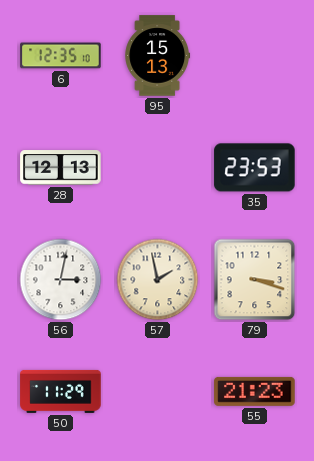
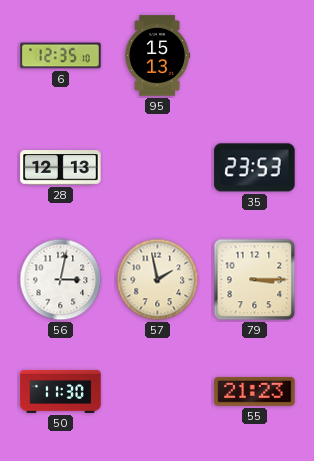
79: 3:18 -> 3:15
50: 11:29 -> 11:30
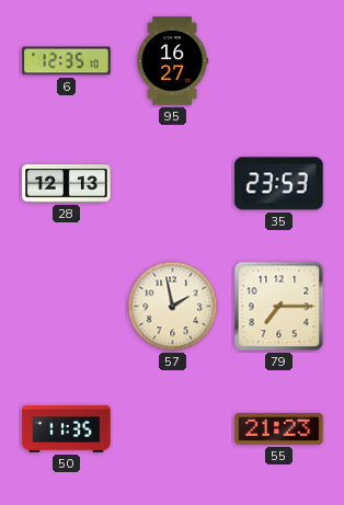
95: 15:13 -> 16:27
56: 3:02 -> none
79: 3:15 -> 7:15
50: 11:30 -> 11:35
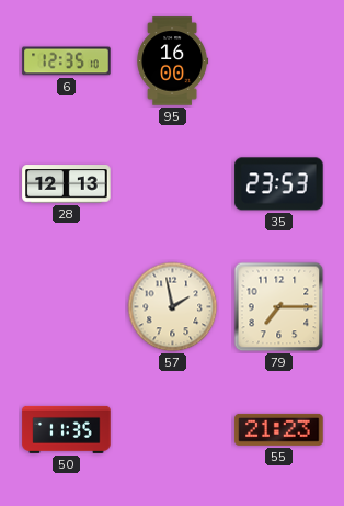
95: 16:27 -> 16:00
